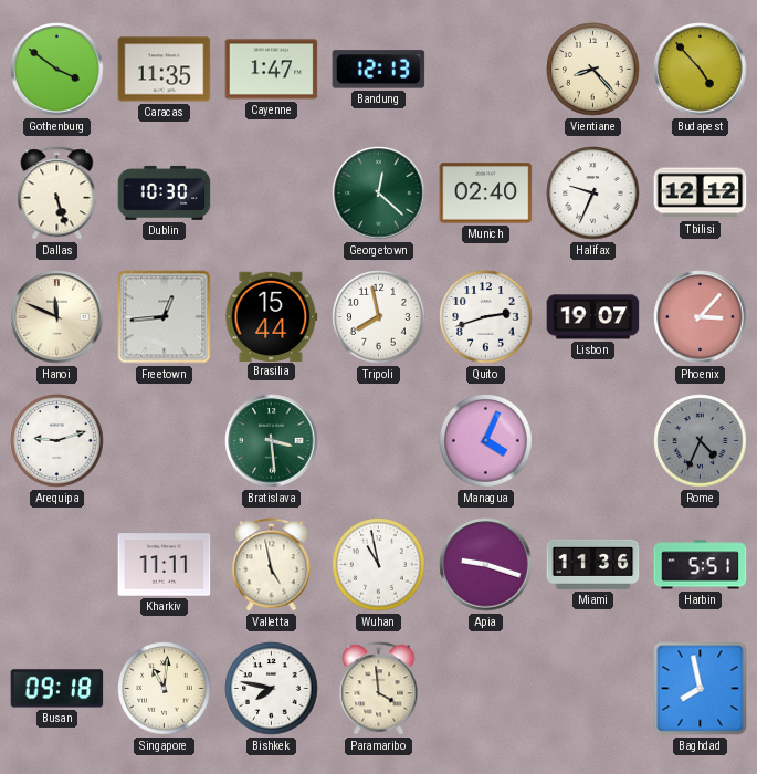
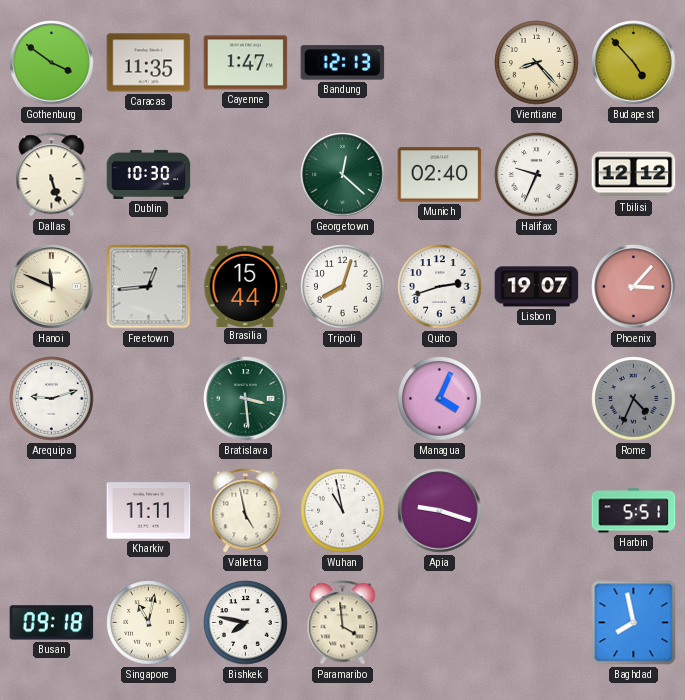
Tripoli: 7:58 -> 8:03
Miami: 11:36 -> none
Singapore: 11:01 -> 11:02
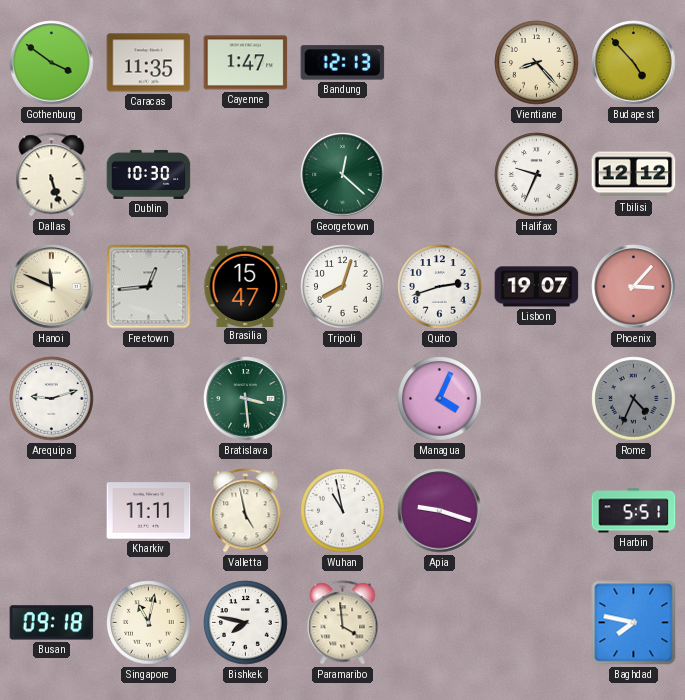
Munich: 02:40 -> none
Brasilia: 15:44 -> 15:47
Baghdad: 7:58 -> 7:47
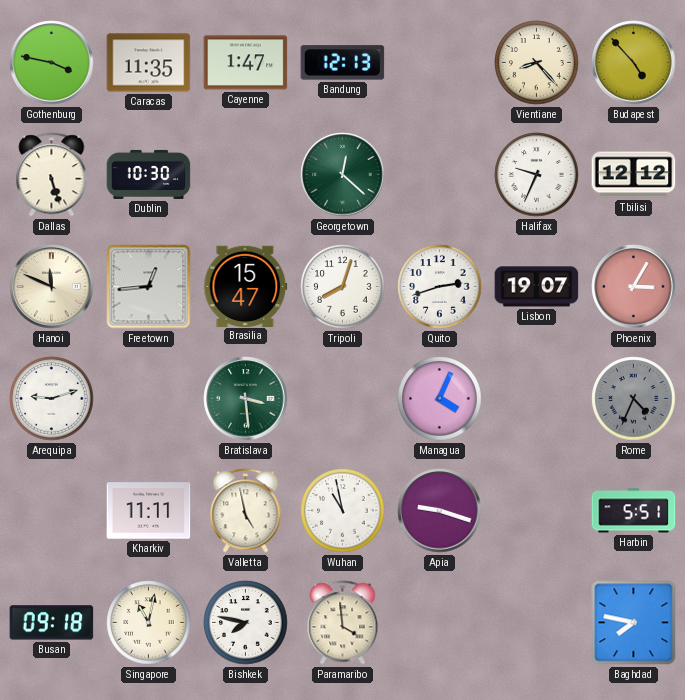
Gothenburg: 3:51 -> 3:47
Phoenix: 3:07 -> 3:05
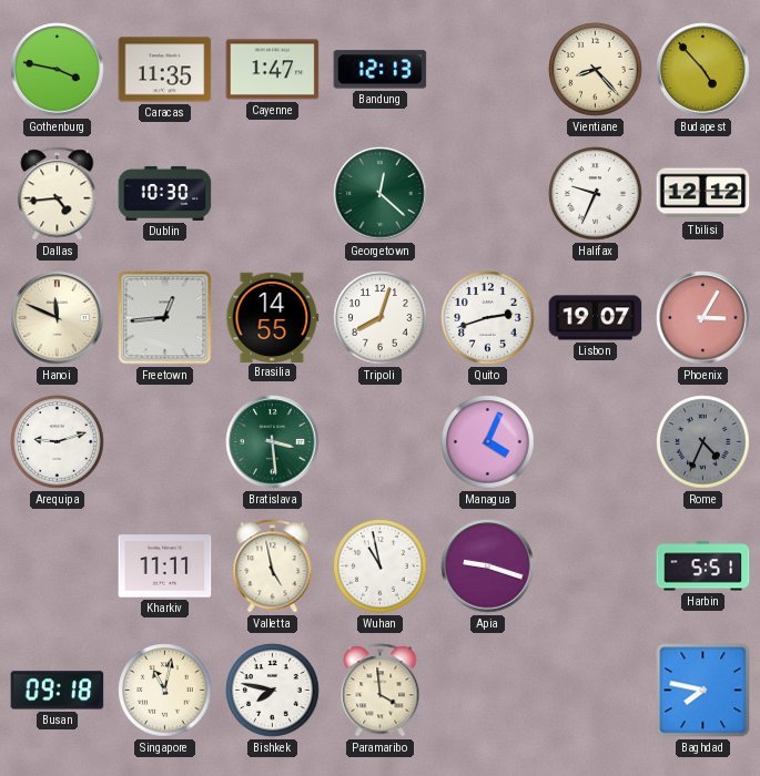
Dallas: 5:27 -> 4:44
Brasilia: 15:47 -> 14:55
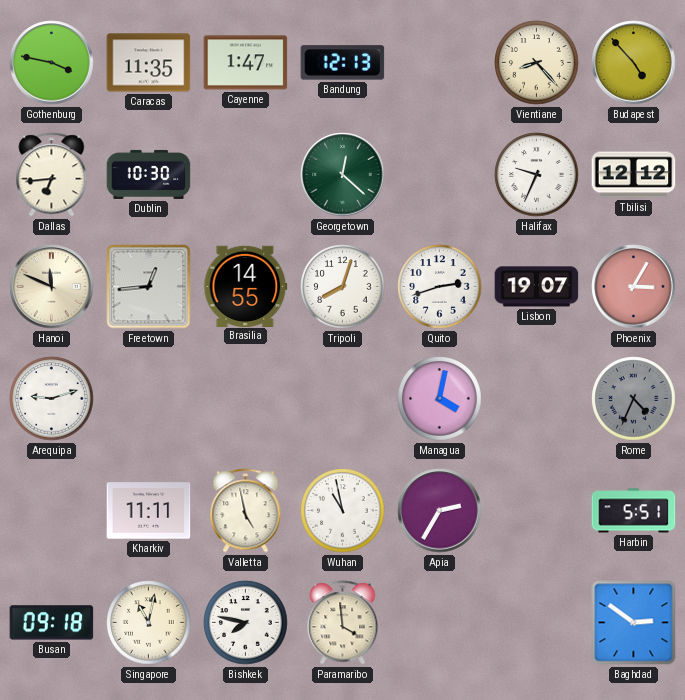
Dallas: 4:44 -> 6:44
Bratislava: 3:29 -> none
Managua: 4:04 -> 4:02
Apia: 9:18 -> 2:35
Baghdad: 7:47 -> 2:51
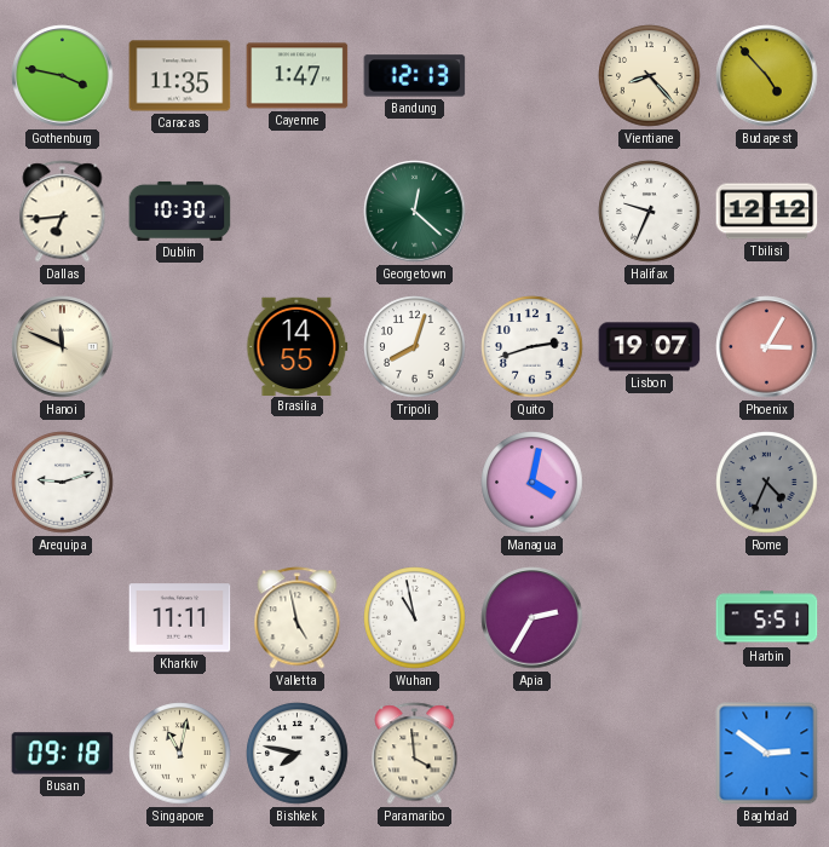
Freetown: 12:44 -> none
